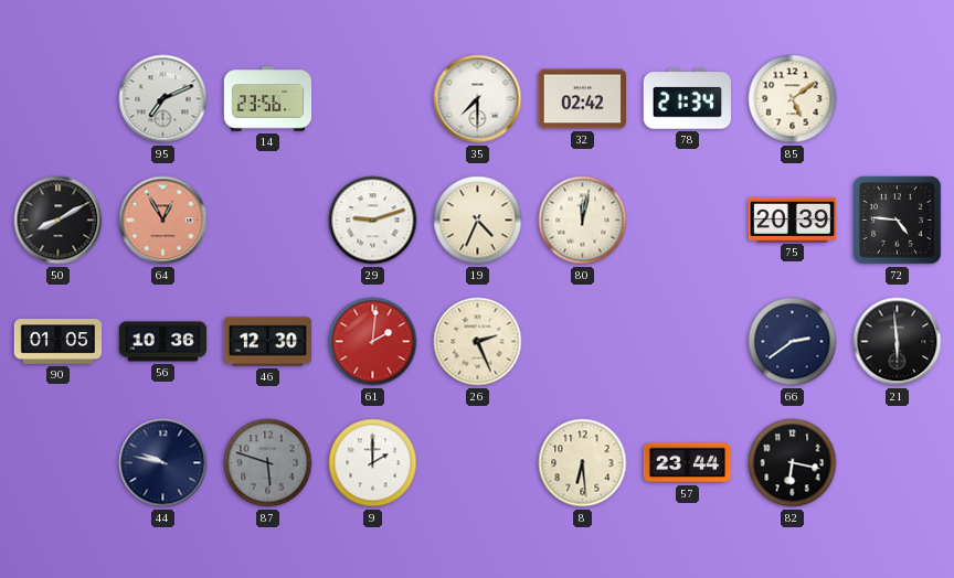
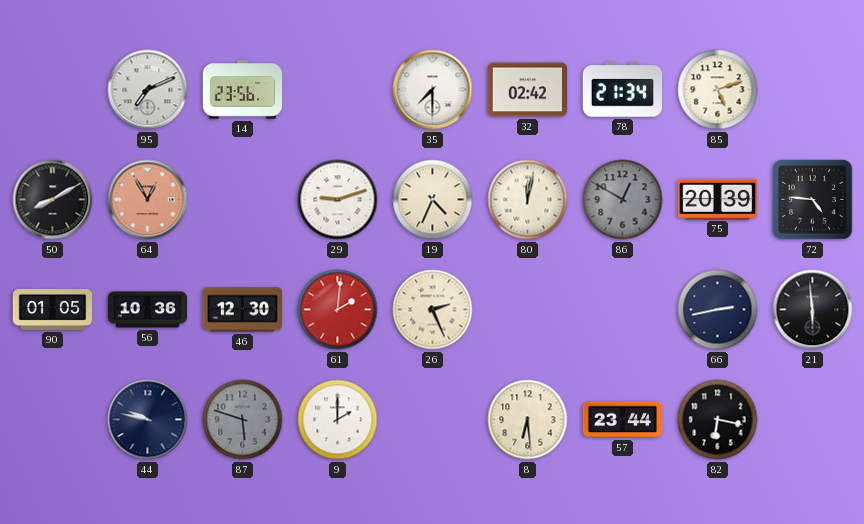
85: 5:09 -> 5:12
86: none -> 12:50
66: 2:39 -> 2:43
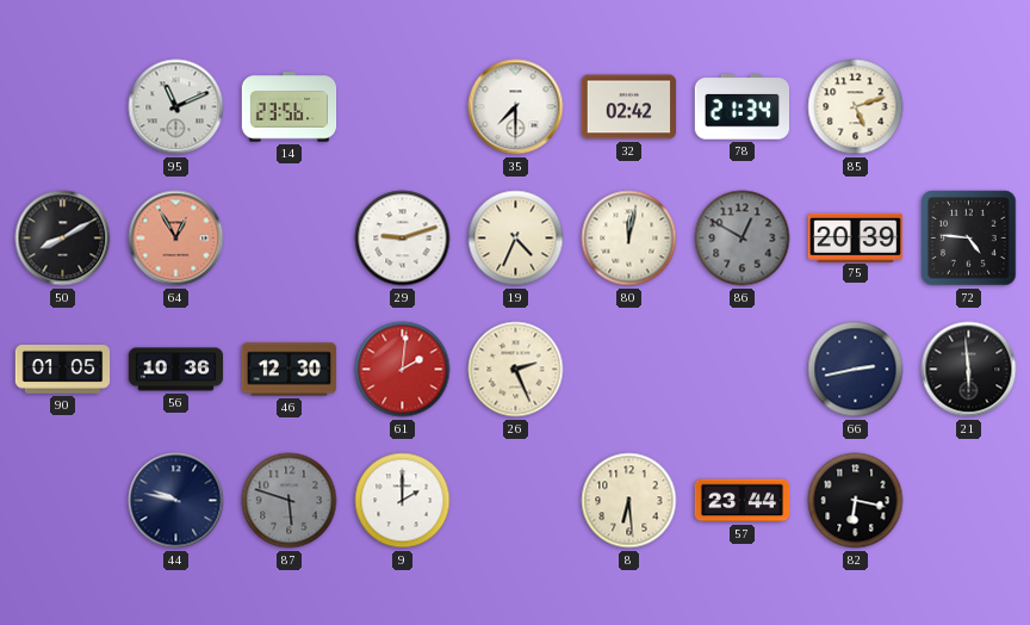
95: 7:11 -> 11:11
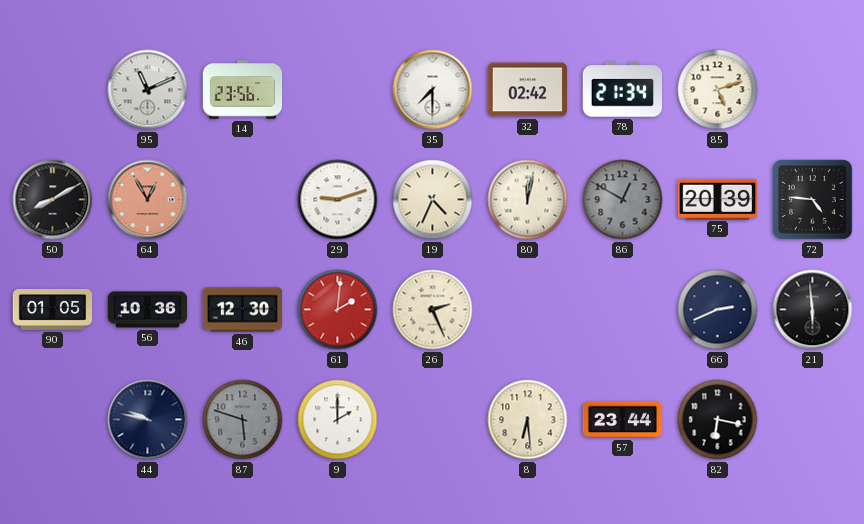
66: 2:43 -> 2:41
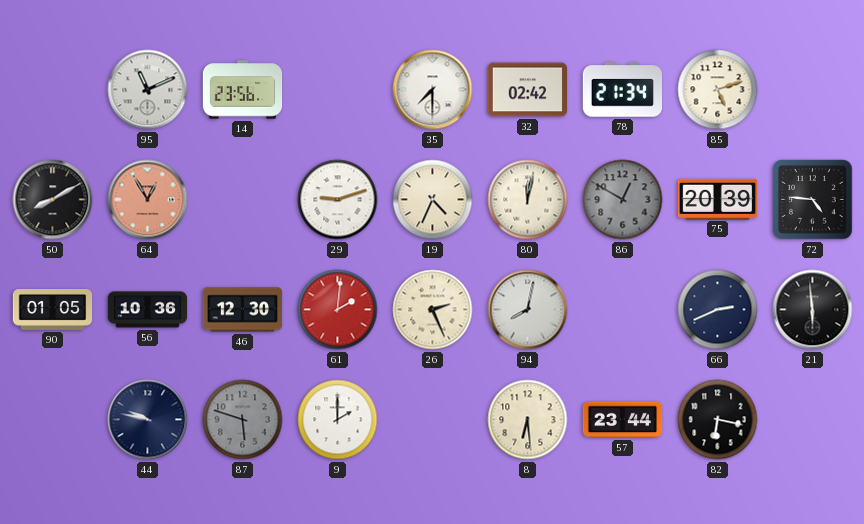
94: none -> 8:02
